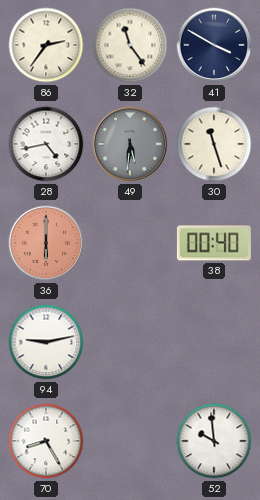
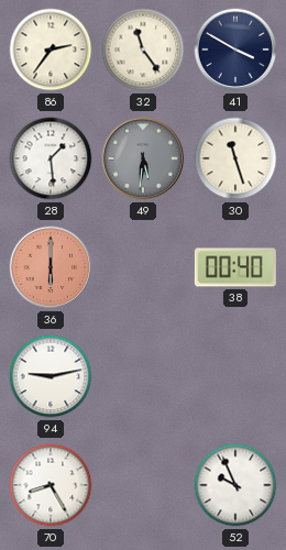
28: 4:43 -> 1:29
52: 9:59 -> 9:56
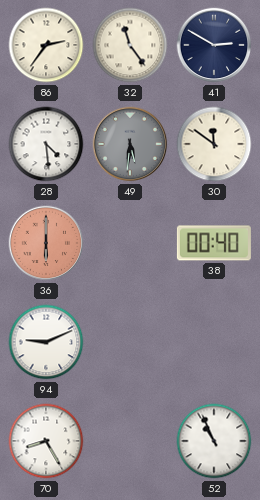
41: 3:50 -> 2:50
28: 1:29 -> 4:29
30: 11:27 -> 11:51
94: 9:13 -> 9:11
52: 9:56 -> 10:56
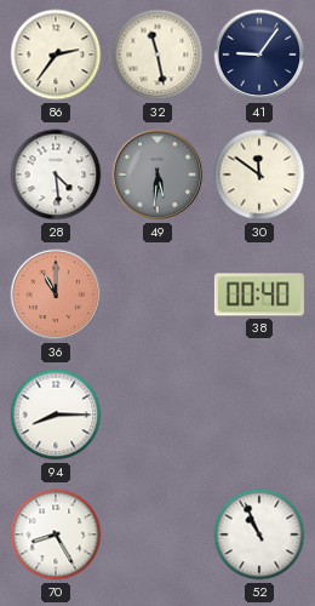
32: 11:24 -> 11:28
41: 2:50 -> 9:06
36: 6:00 -> 11:00
94: 9:11 -> 8:15
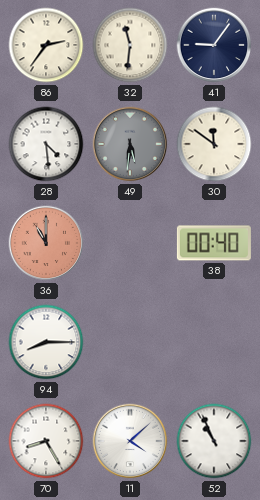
32: 11:28 -> 11:31
11: none -> 4:08
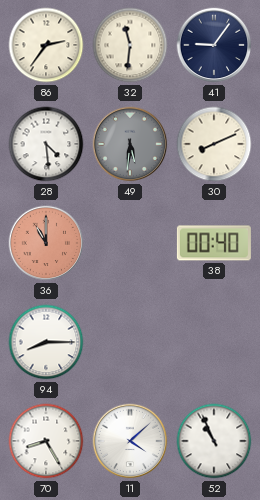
30: 11:51 -> 8:11
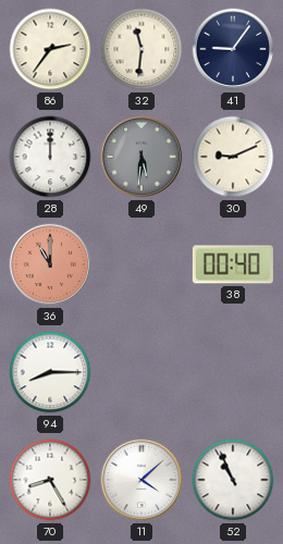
28: 4:29 -> 12:00
30: 8:11 -> 9:11
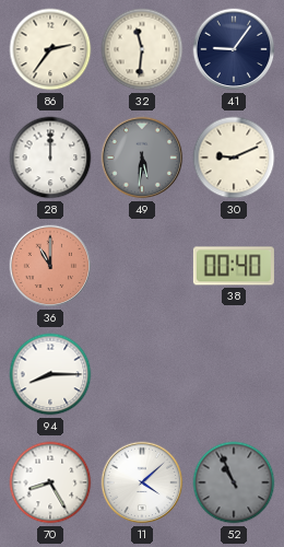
52 dial: white -> grey
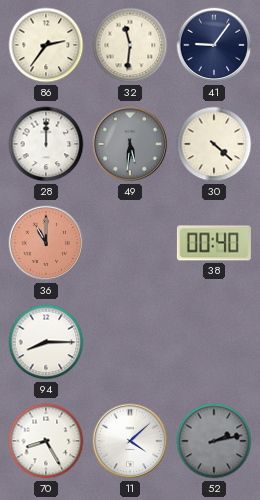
30: 9:11 -> 4:22
52: 10:56 -> 2:13
